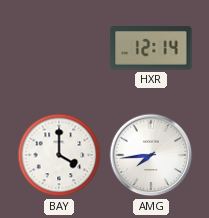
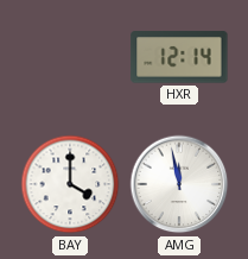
AMG: 7:44 -> 11:58
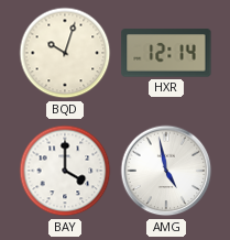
BQD: none -> 10:03
AMG: 11:58 -> 4:58
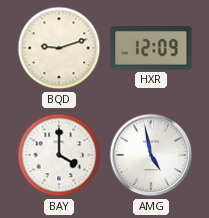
BQD: 10:03 -> 9:12
HXR: 12:14 -> 12:09
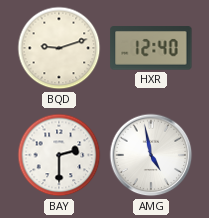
HXR: 12:09 -> 12:40
BAY: 4:00 -> 2:30
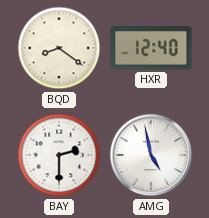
BQD: 9:12 -> 8:21
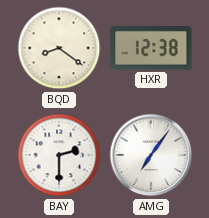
HXR: 12:40 -> 12:38
AMG: 4:58 -> 7:06
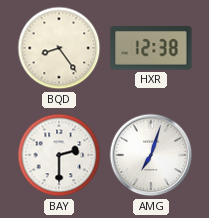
BQD: 8:21 -> 8:24
AMG: 7:06 -> 7:03
